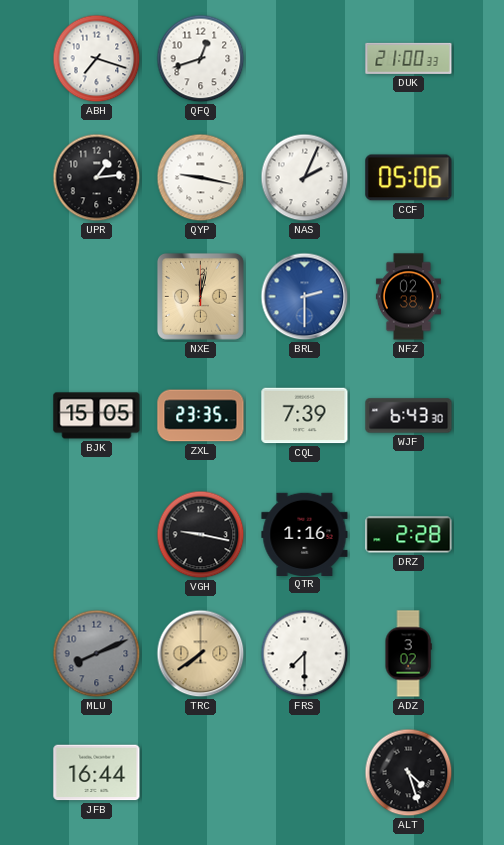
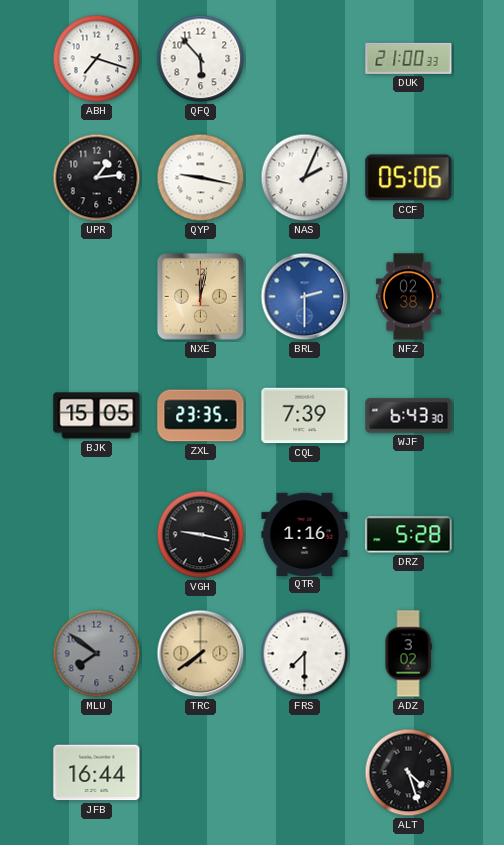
QFQ: 12:42 -> 5:53
DRZ: 2:28 -> 5:28
MLU: 8:11 -> 7:51
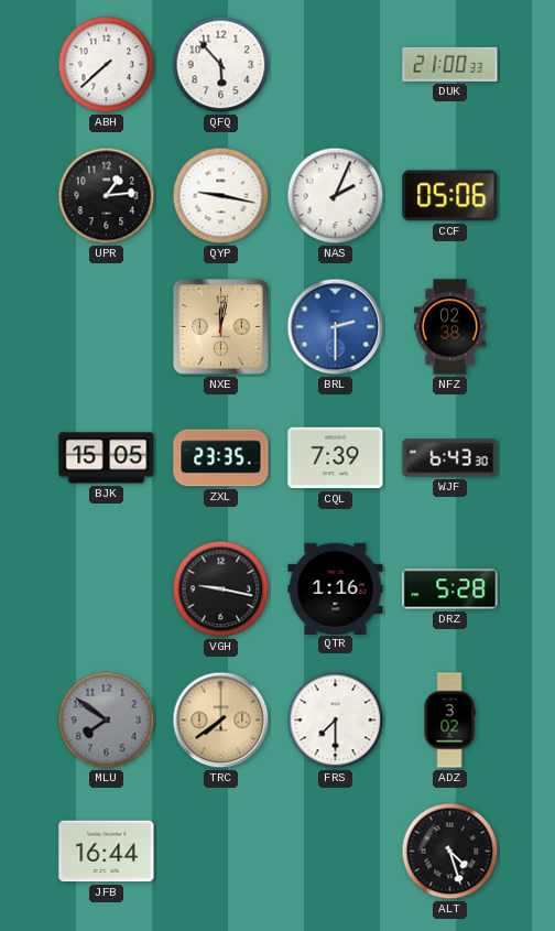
ABH: 7:18 -> 7:38
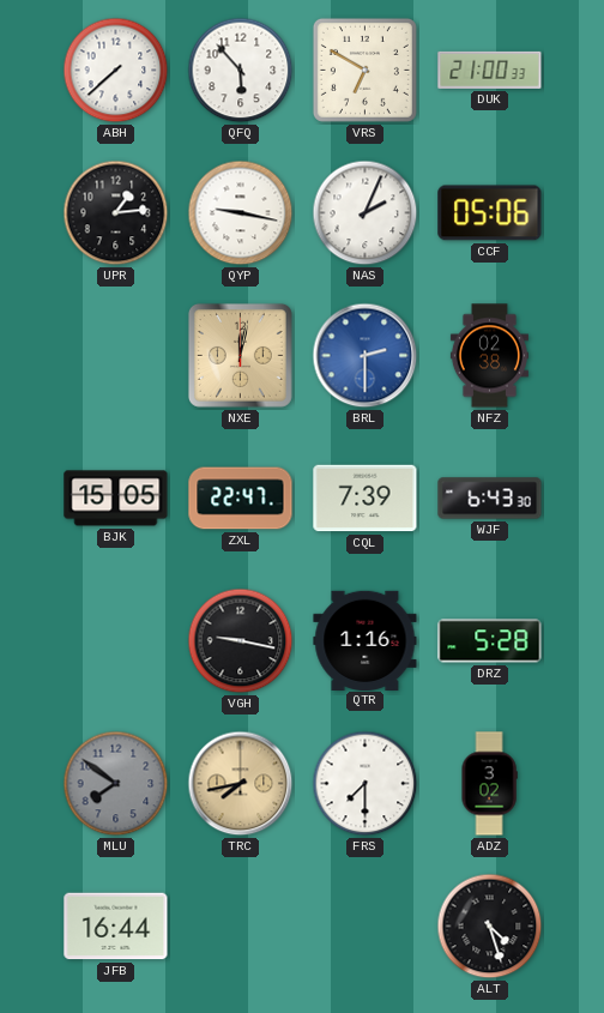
VRS: none -> 6:50
ZXL: 23:35 -> 22:47
TRC: 7:39 -> 7:43
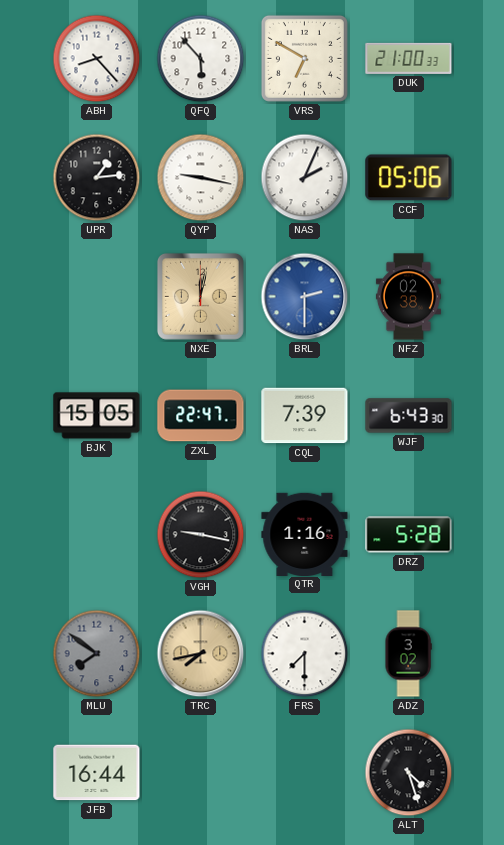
ABH: 7:38 -> 8:23
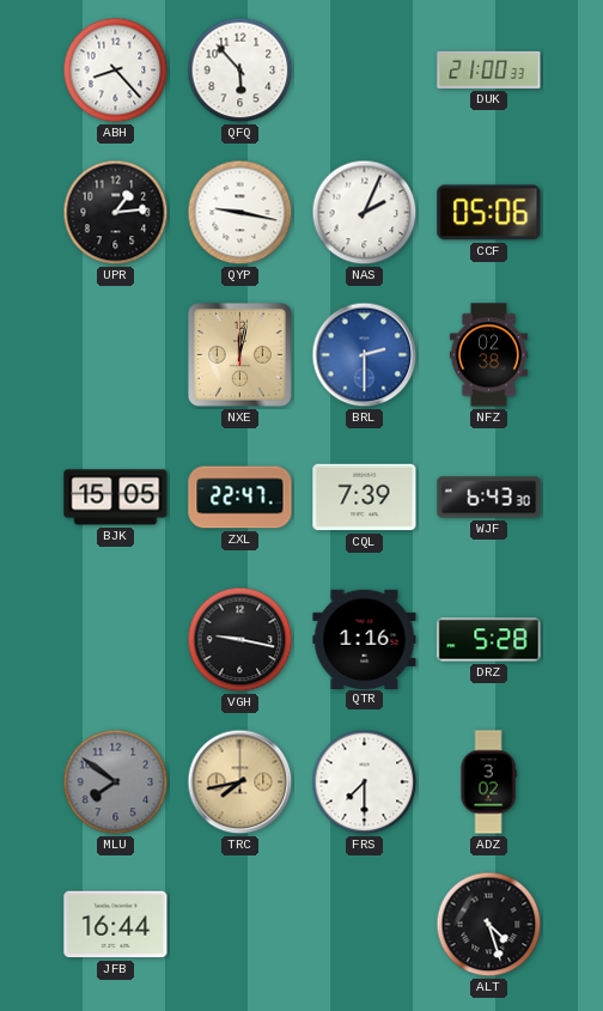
VRS: 6:50 -> none
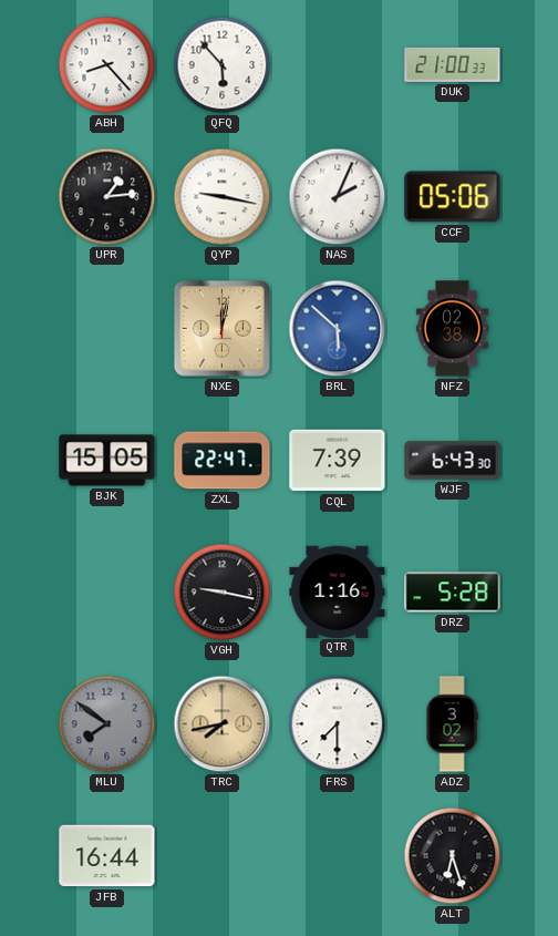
BRL: 2:30 -> 5:52
ALT: 4:27 -> 6:27
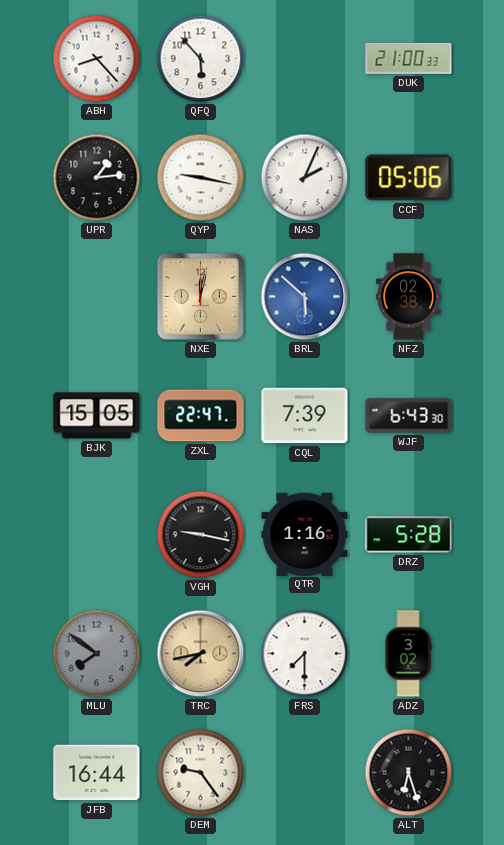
DEM: none -> 9:24
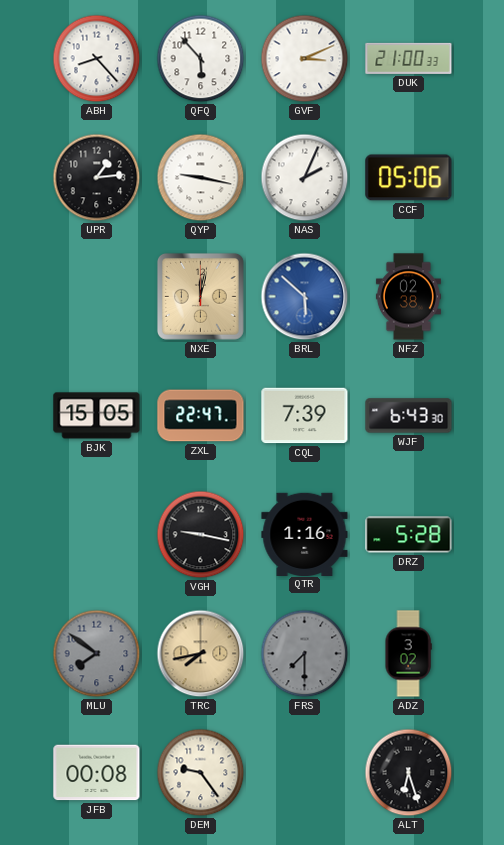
GVF: none -> 3:11
FRS dial: white -> grey
JFB: 16:44 -> 00:08
